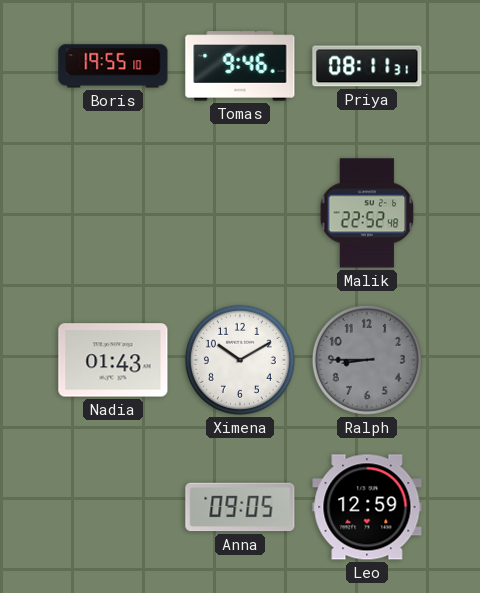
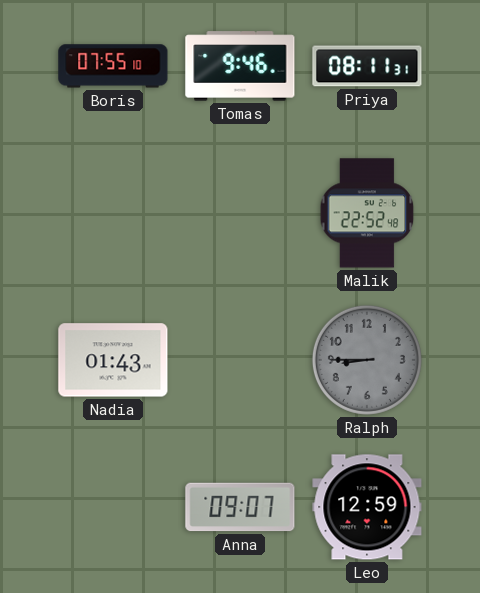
Boris: 19:55 -> 07:55
Ximena: 10:10 -> none
Anna: 09:05 -> 09:07
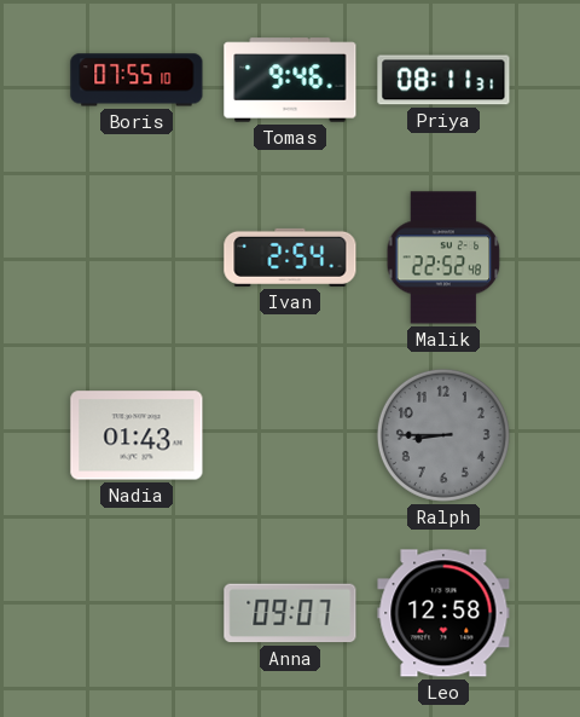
Ivan: none -> 2:54
Leo: 12:59 -> 12:58
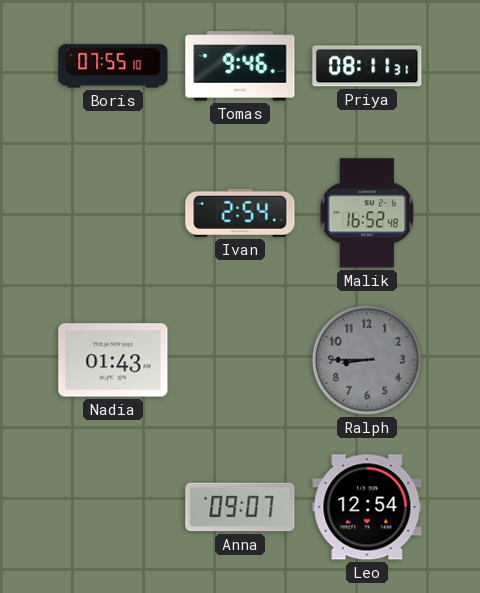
Malik: 22:52 -> 16:52
Leo: 12:58 -> 12:54
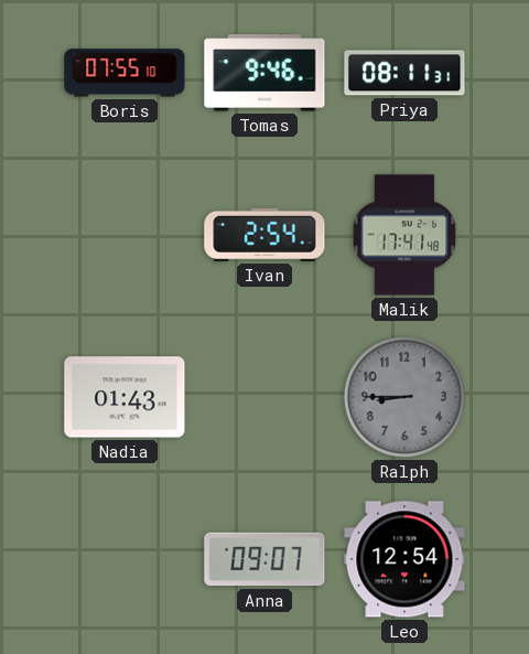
Malik: 16:52 -> 17:41
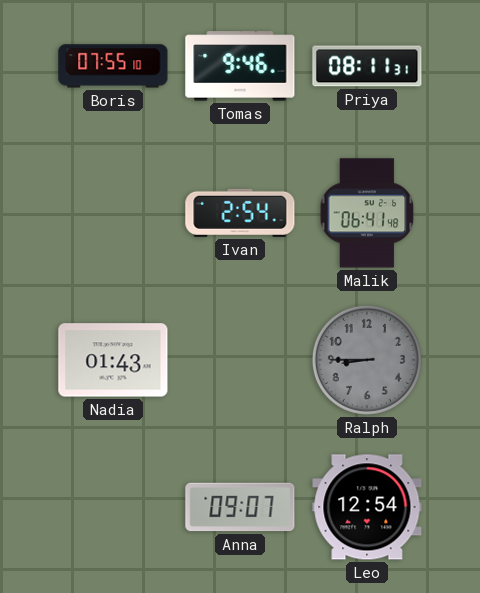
Malik: 17:41 -> 06:41
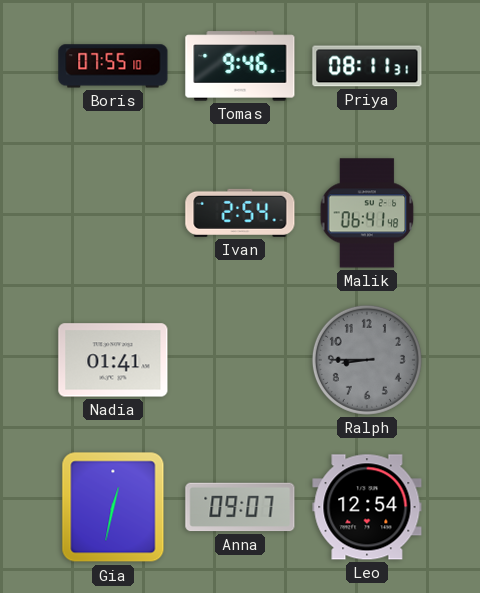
Nadia: 01:43 -> 01:41
Gia: none -> 12:32
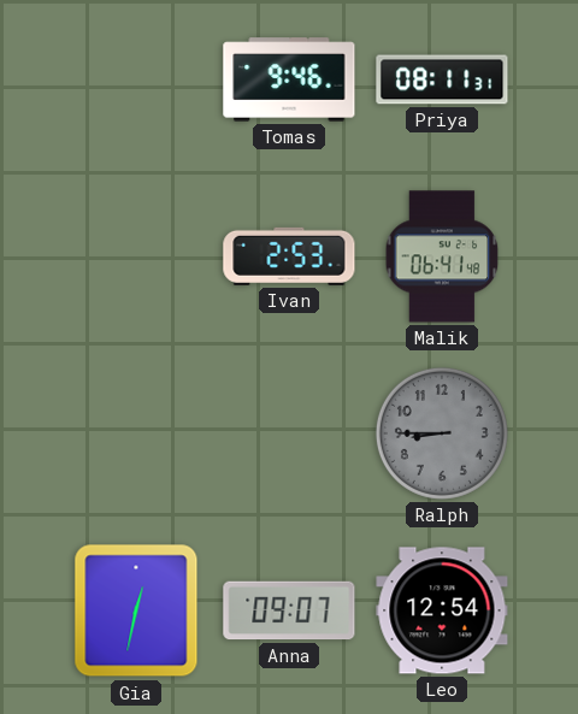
Boris: 07:55 -> none
Ivan: 2:54 -> 2:53
Nadia: 01:41 -> none
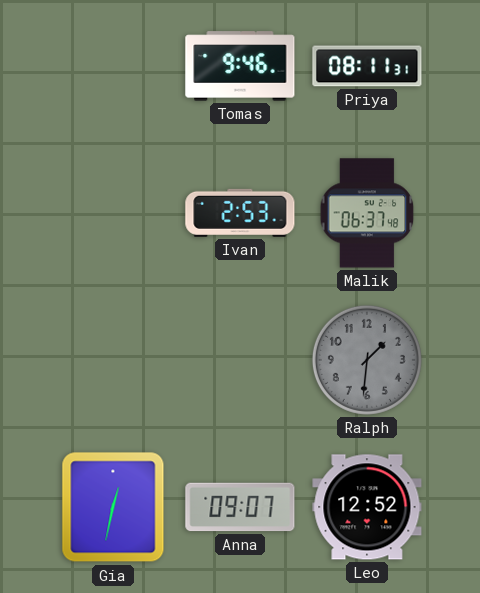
Malik: 06:41 -> 06:37
Ralph: 8:45 -> 1:31
Leo: 12:54 -> 12:52
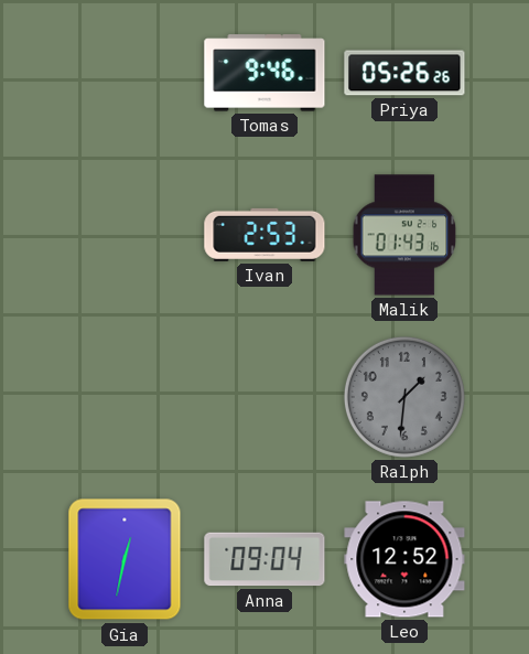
Priya: 08:11 -> 05:26
Malik: 06:37 -> 01:43
Anna: 09:07 -> 09:04
